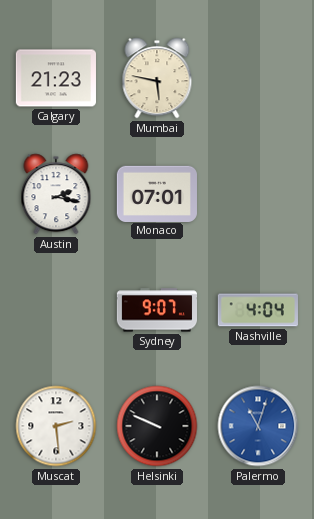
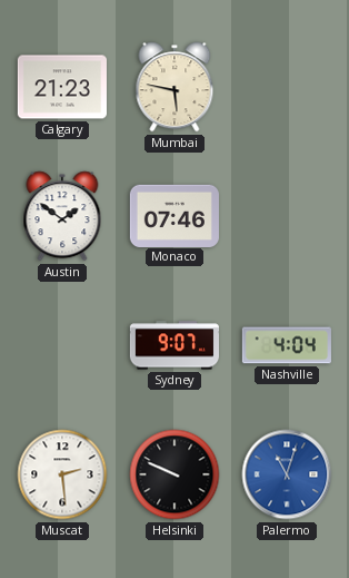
Austin: 2:17 -> 1:51
Monaco: 07:01 -> 07:46
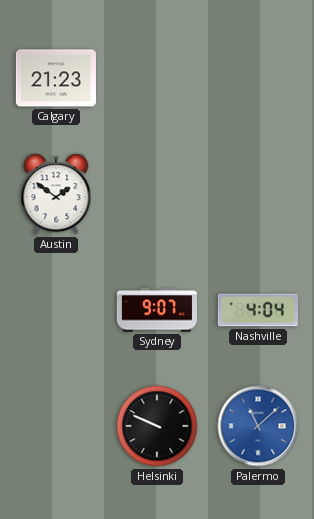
Mumbai: 5:47 -> none
Monaco: 07:46 -> none
Muscat: 2:29 -> none
Palermo: 11:03 -> 11:08
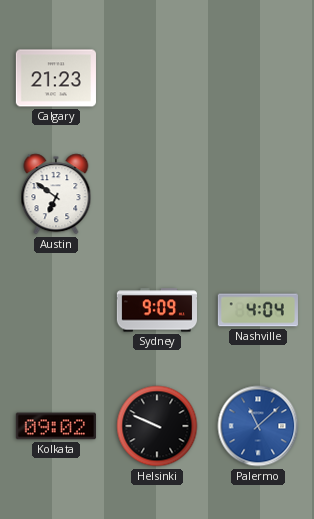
Austin: 1:51 -> 6:51
Sydney: 9:07 -> 9:09
Kolkata: none -> 09:02
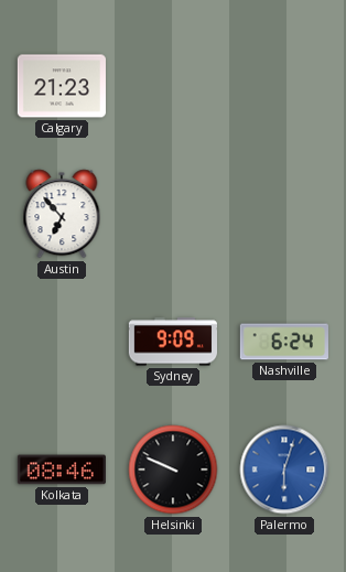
Austin: 6:51 -> 6:53
Nashville: 4:04 -> 6:24
Kolkata: 09:02 -> 08:46
Palermo: 11:08 -> 6:03
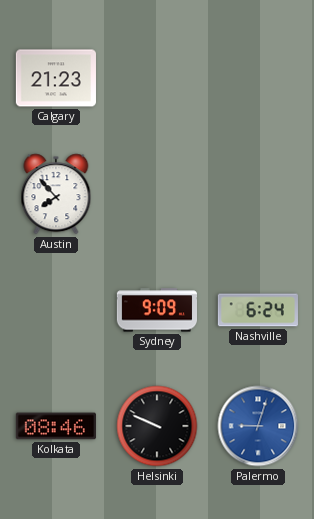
Austin: 6:53 -> 7:53
Palermo: 6:03 -> 9:03
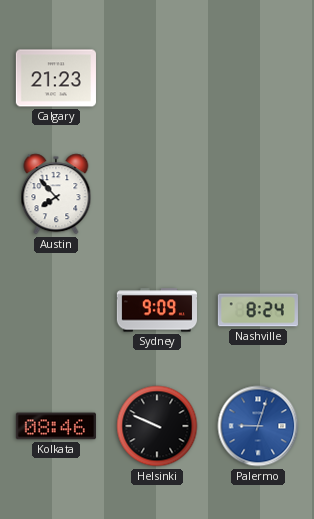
Nashville: 6:24 -> 8:24
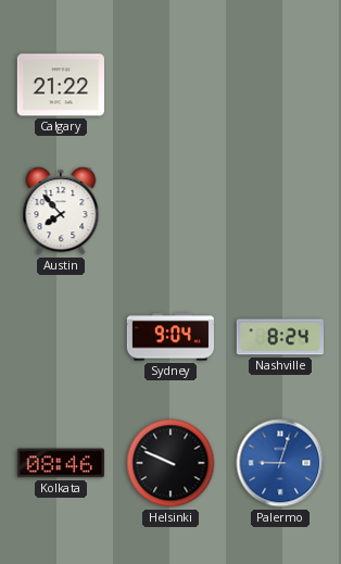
Calgary: 21:23 -> 21:22
Sydney: 9:09 -> 9:04
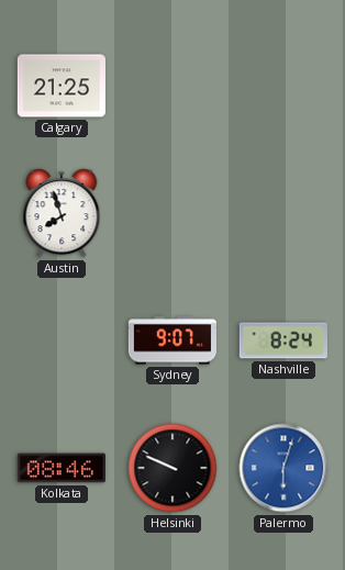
Calgary: 21:22 -> 21:25
Austin: 7:53 -> 7:57
Sydney: 9:04 -> 9:07
Palermo: 9:03 -> 6:03
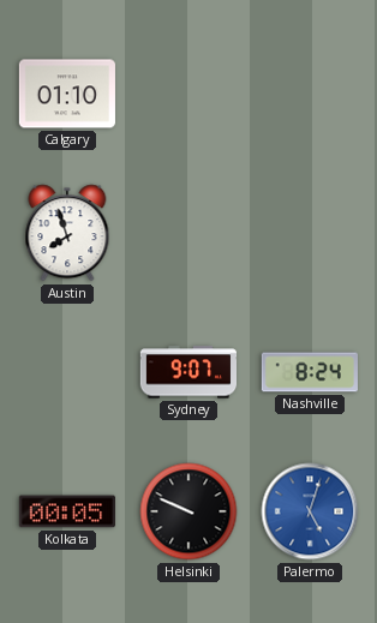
Calgary: 21:25 -> 01:10
Kolkata: 08:46 -> 00:05
Palermo: 6:03 -> 5:03
